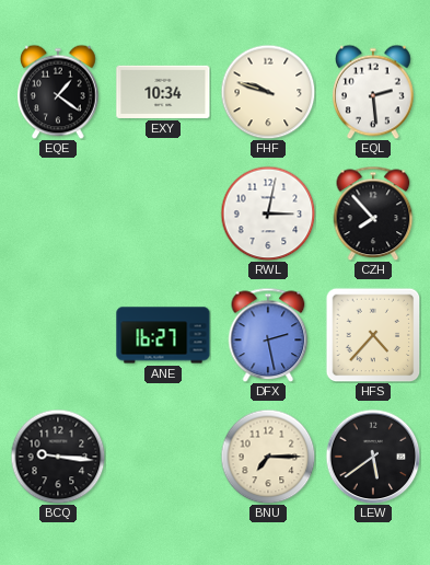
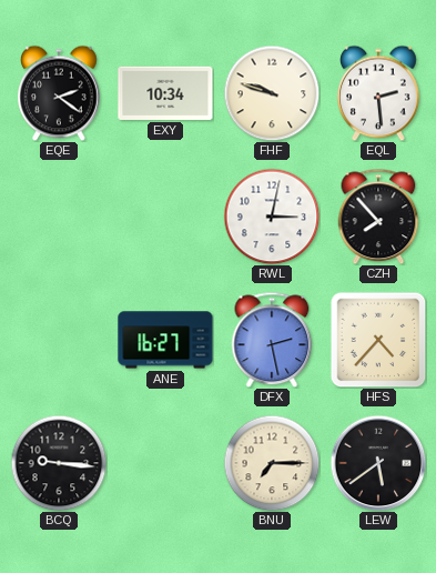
EQE: 1:21 -> 2:21
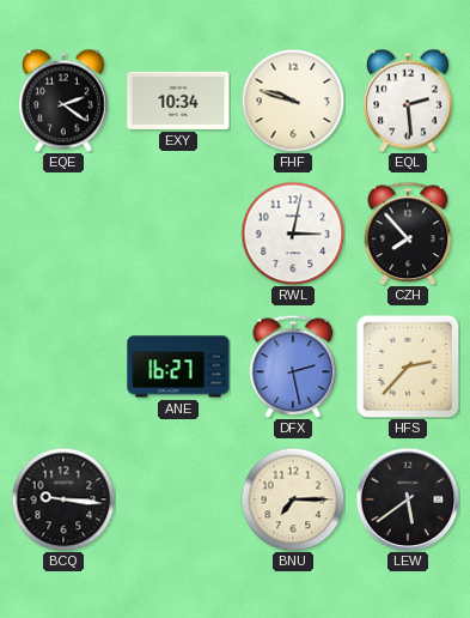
HFS: 4:37 -> 2:37
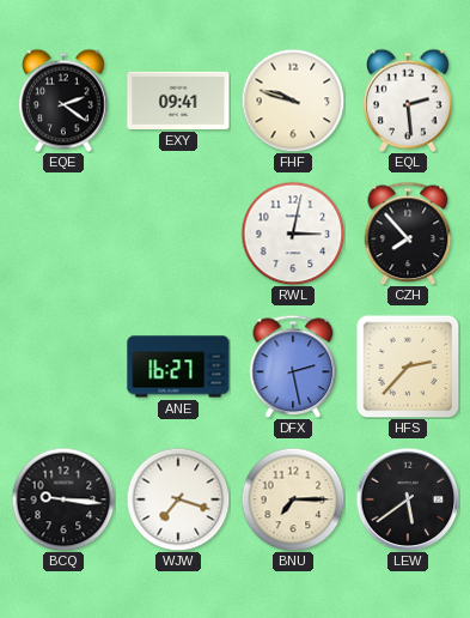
EXY: 10:34 -> 09:41
WJW: none -> 7:18
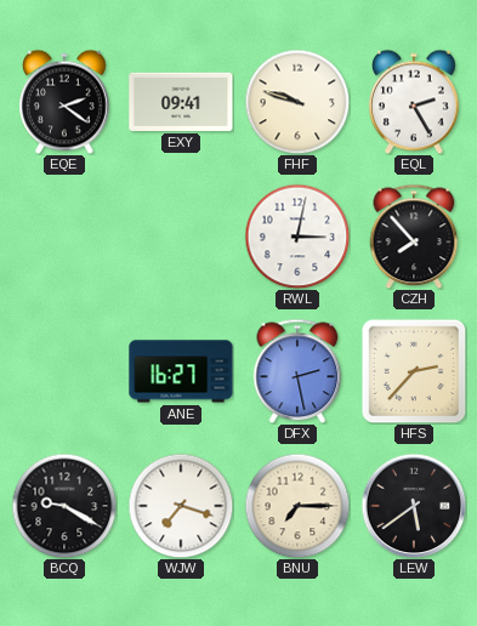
EQL: 2:29 -> 2:25
BCQ: 9:16 -> 9:20
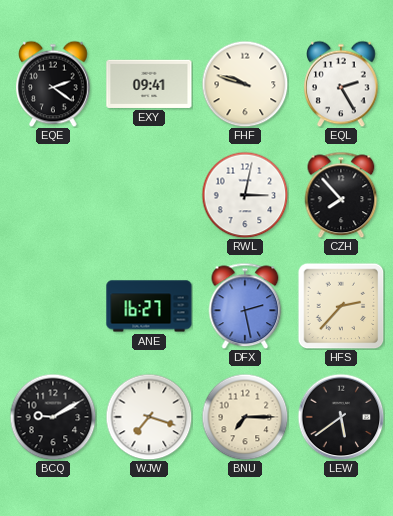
BCQ: 9:20 -> 9:10
